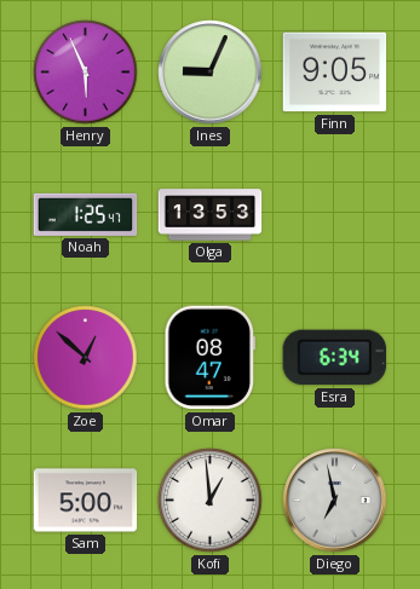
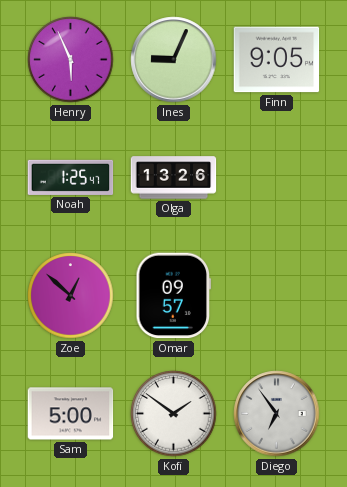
Olga: 13:53 -> 13:26
Omar: 08:47 -> 09:57
Esra: 6:34 -> none
Kofi: 12:59 -> 1:51
Diego: 6:58 -> 6:54
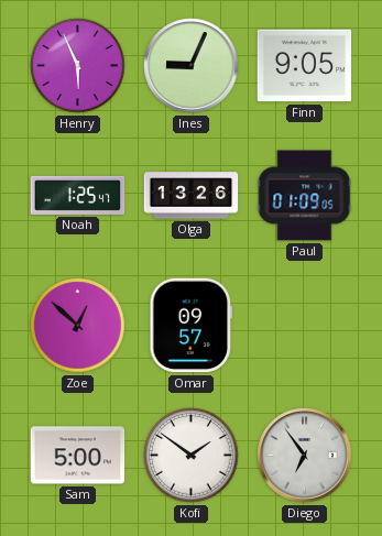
Paul: none -> 01:09
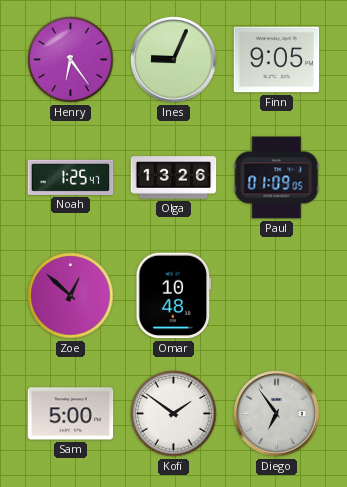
Henry: 5:56 -> 6:24
Omar: 09:57 -> 10:48
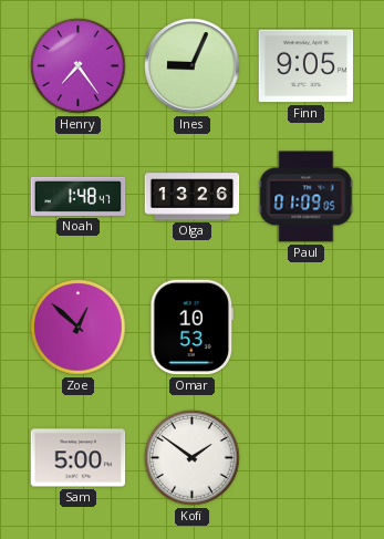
Henry: 6:24 -> 7:24
Noah: 1:25 -> 1:48
Omar: 10:48 -> 10:53
Diego: 6:54 -> none
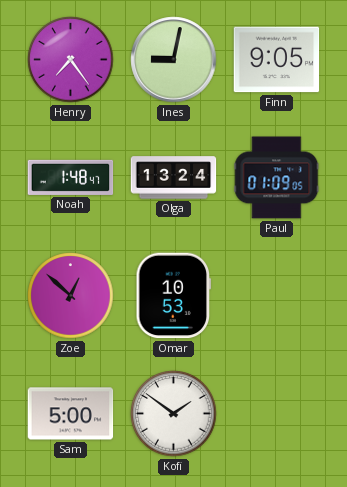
Ines: 9:04 -> 9:02
Olga: 13:26 -> 13:24
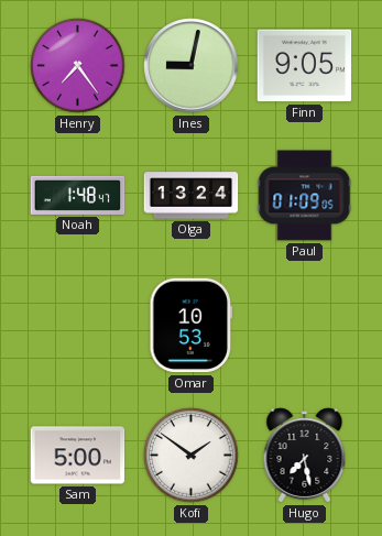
Zoe: 12:52 -> none
Hugo: none -> 7:28
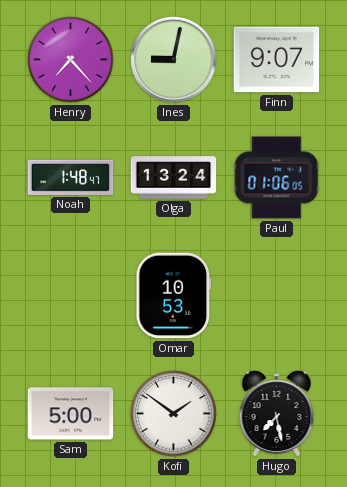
Henry: 7:24 -> 7:23
Finn: 9:05 -> 9:07
Paul: 01:09 -> 01:06
